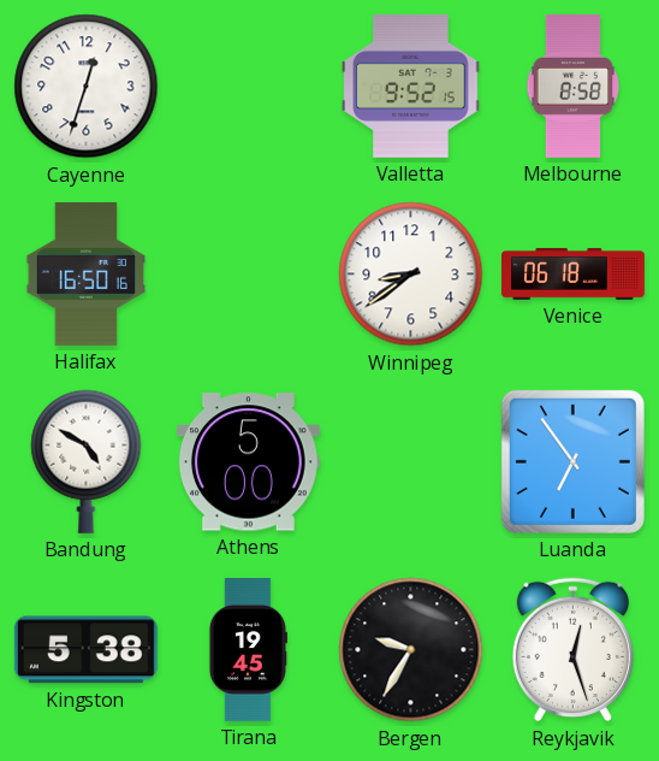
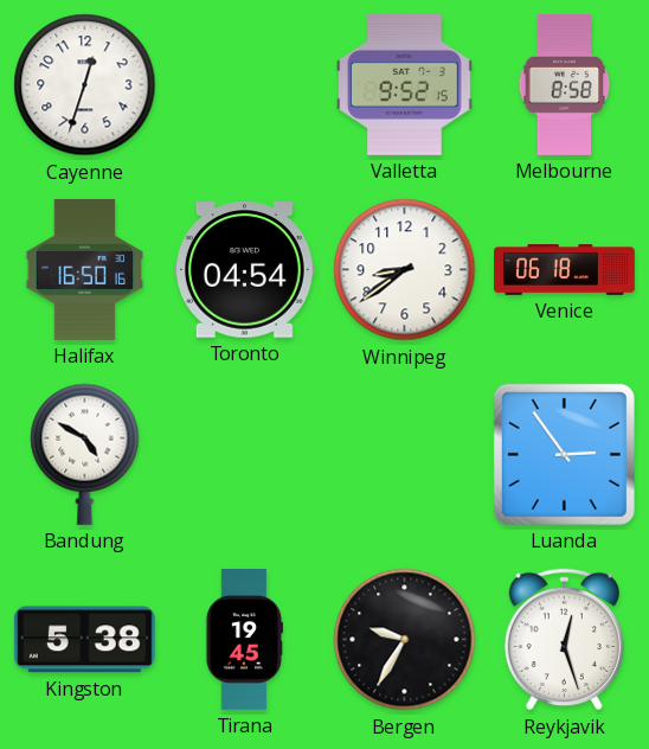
Toronto: none -> 04:54
Athens: 5:00 -> none
Luanda: 6:54 -> 2:54
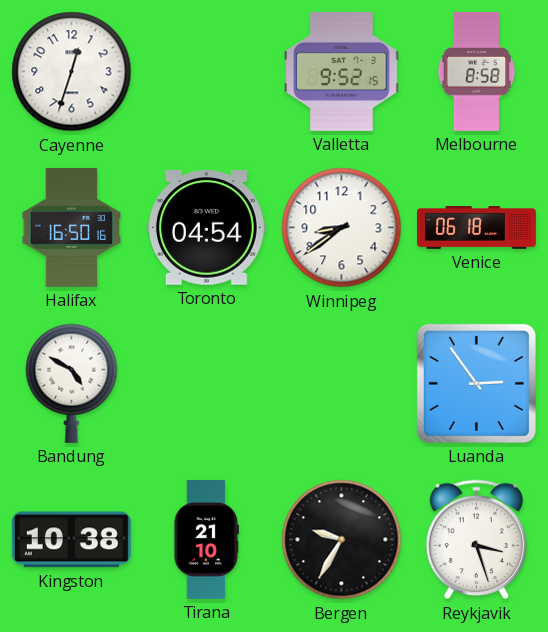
Kingston: 5:38 -> 10:38
Tirana: 19:45 -> 21:10
Reykjavik: 12:27 -> 3:27
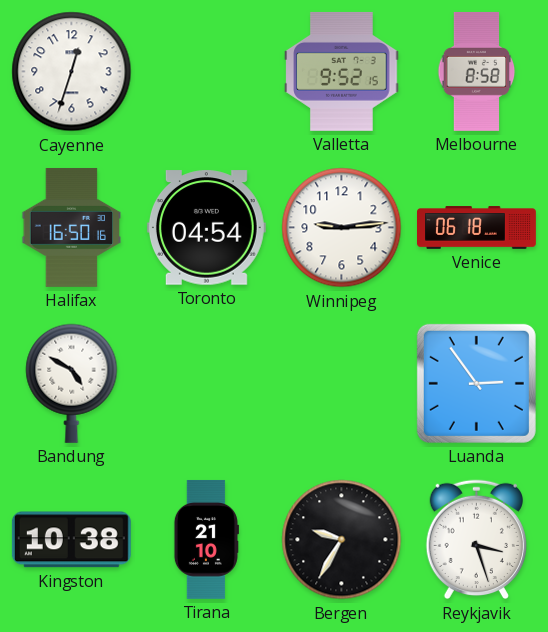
Winnipeg: 8:39 -> 9:14
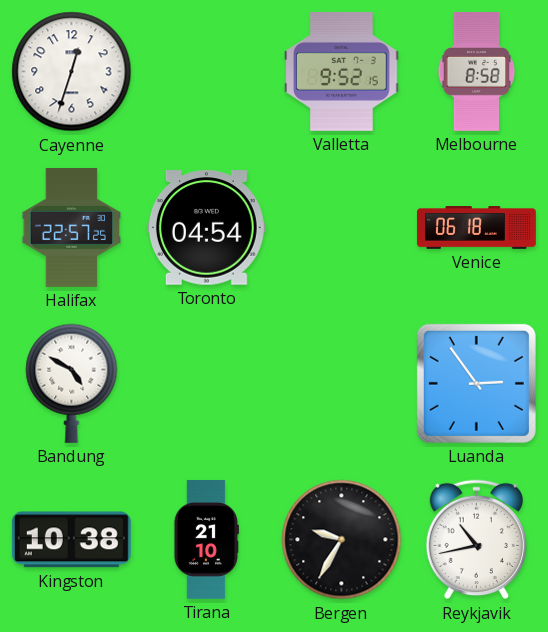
Halifax: 16:50 -> 22:57
Winnipeg: 9:14 -> none
Reykjavik: 3:27 -> 10:43
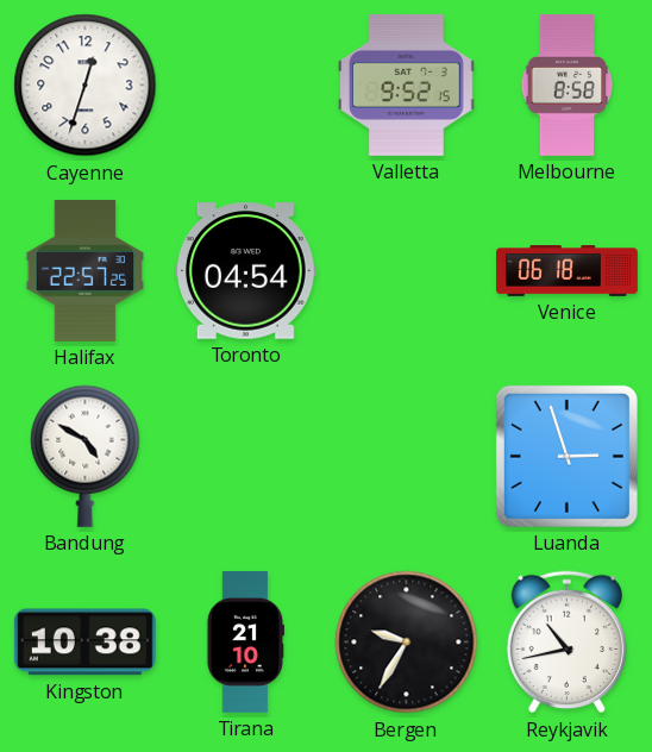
Luanda: 2:54 -> 2:57
